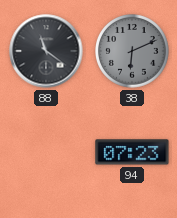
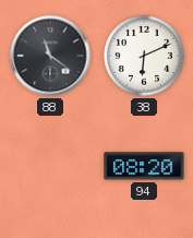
38 dial: grey -> white
94: 07:23 -> 08:20
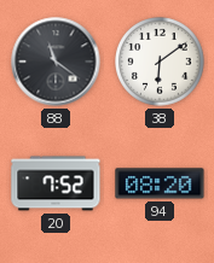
38: 6:11 -> 6:09
20: none -> 7:52
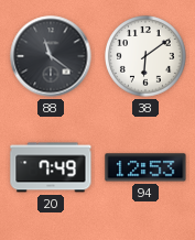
20: 7:52 -> 7:49
94: 08:20 -> 12:53
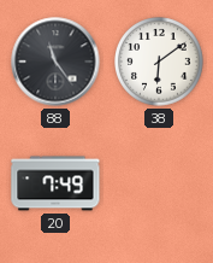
88: 11:21 -> 11:24
94: 12:53 -> none
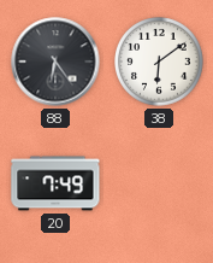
88: 11:24 -> 6:24
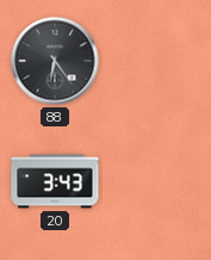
38: 6:09 -> none
20: 7:49 -> 3:43
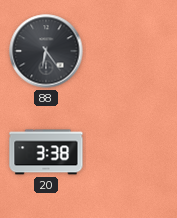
20: 3:43 -> 3:38
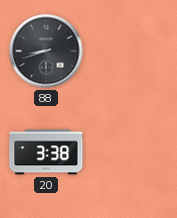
88: 6:24 -> 8:42
